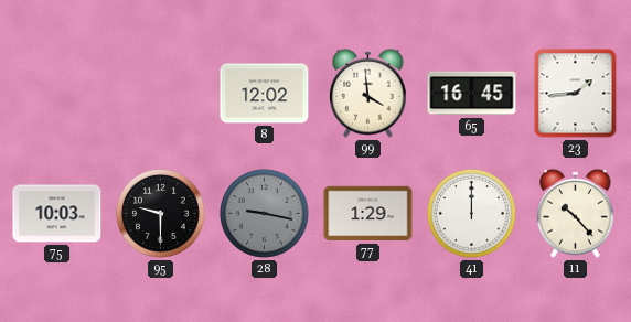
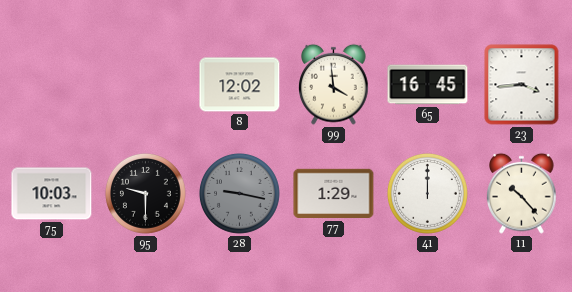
23: 1:44 -> 3:44
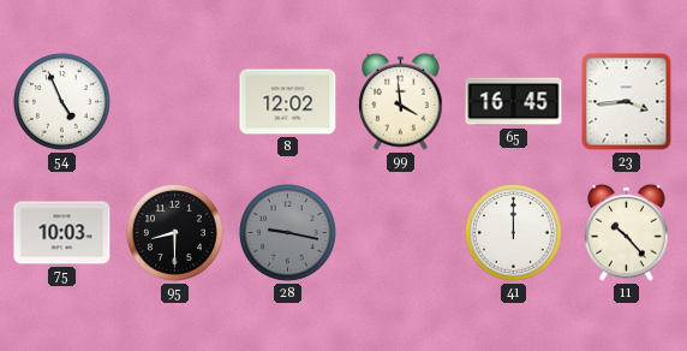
54: none -> 4:56
95: 9:30 -> 8:30
77: 1:29 -> none
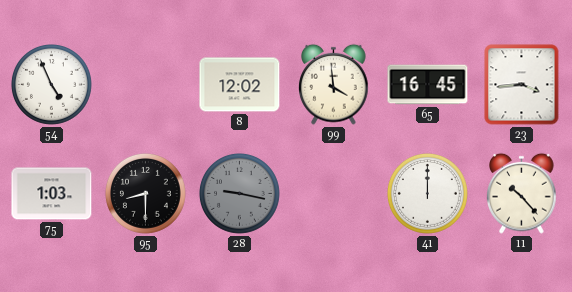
75: 10:03 -> 1:03
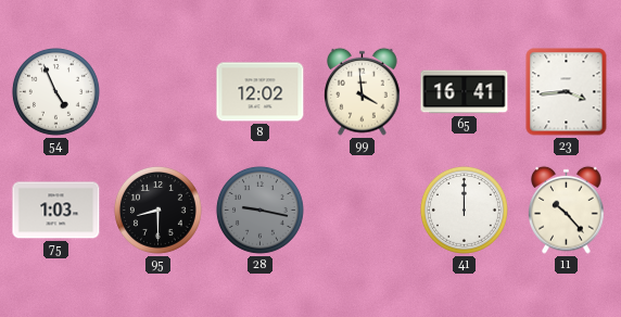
65: 16:45 -> 16:41
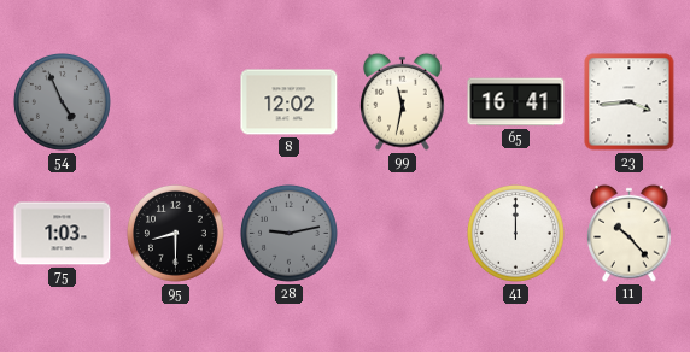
54 dial: white -> grey
99: 3:59 -> 11:32
28: 9:17 -> 9:13
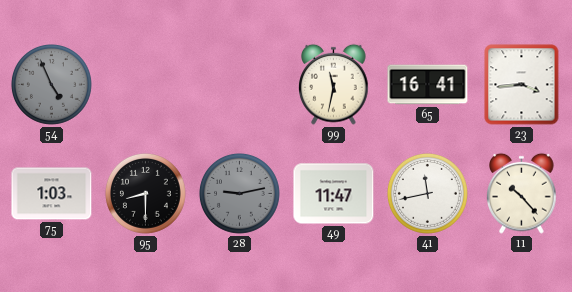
8: 12:02 -> none
49: none -> 11:47
41: 12:00 -> 11:43
